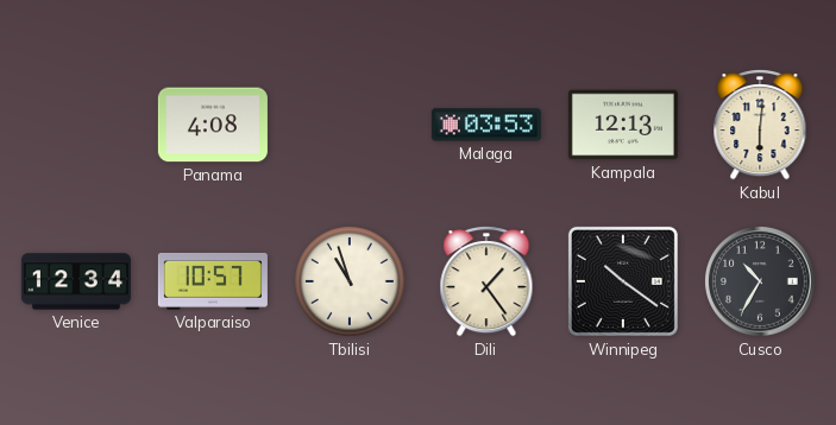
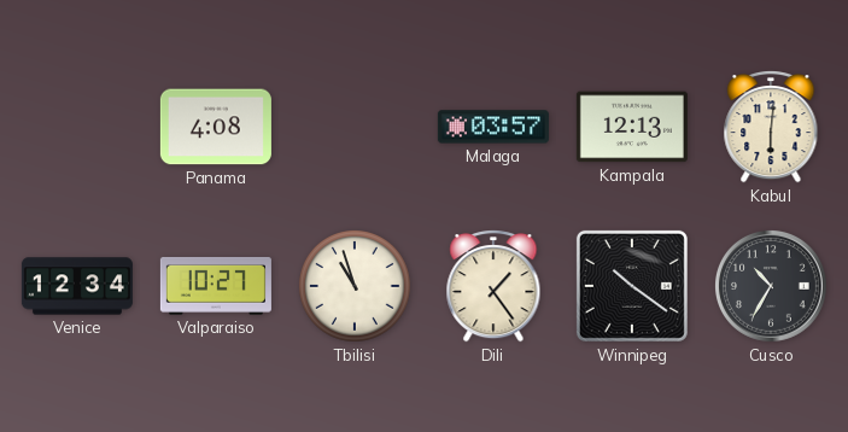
Malaga: 03:53 -> 03:57
Valparaiso: 10:57 -> 10:27
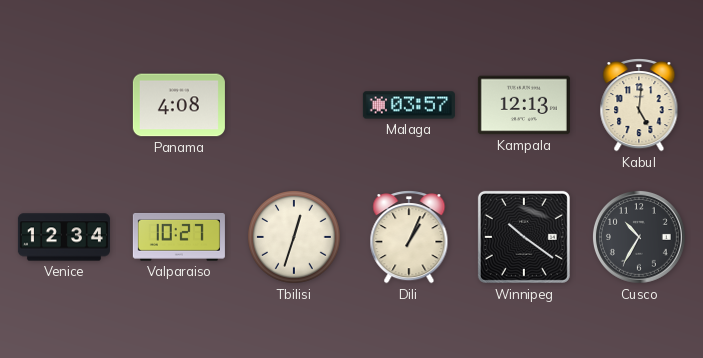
Kabul: 6:01 -> 5:01
Tbilisi: 10:57 -> 12:33
Dili: 1:24 -> 1:04
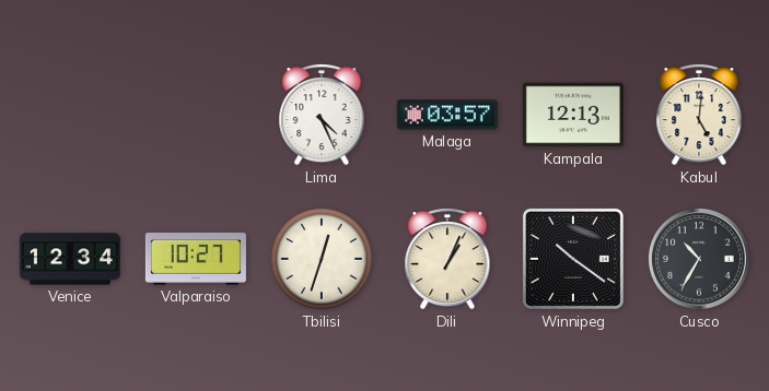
Panama: 4:08 -> none
Lima: none -> 4:26
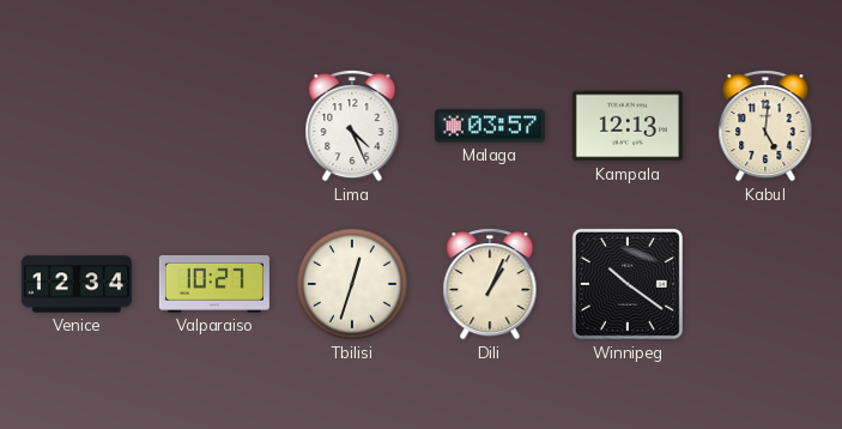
Cusco: 10:35 -> none
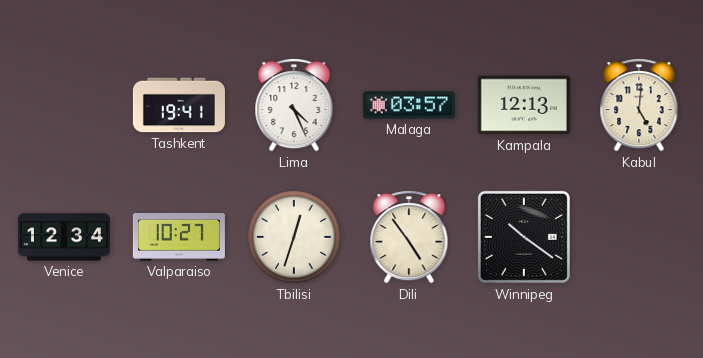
Tashkent: none -> 19:41
Dili: 1:04 -> 4:54
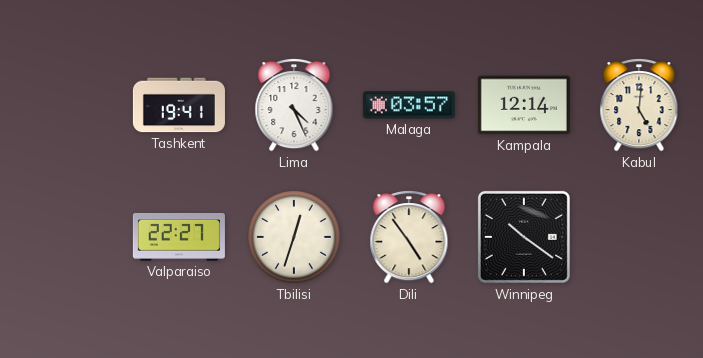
Kampala: 12:13 -> 12:14
Venice: 12:34 -> none
Valparaiso: 10:27 -> 22:27
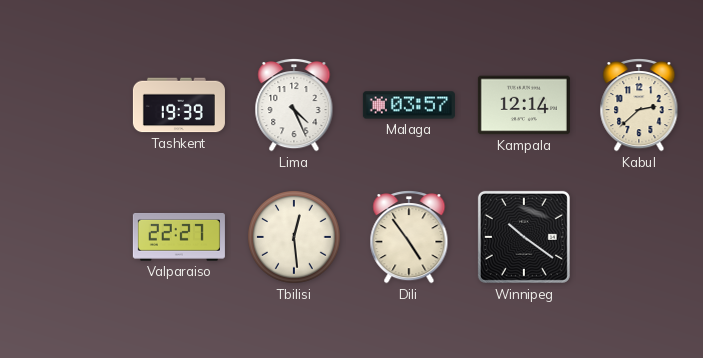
Tashkent: 19:41 -> 19:39
Kabul: 5:01 -> 2:38
Tbilisi: 12:33 -> 12:29
